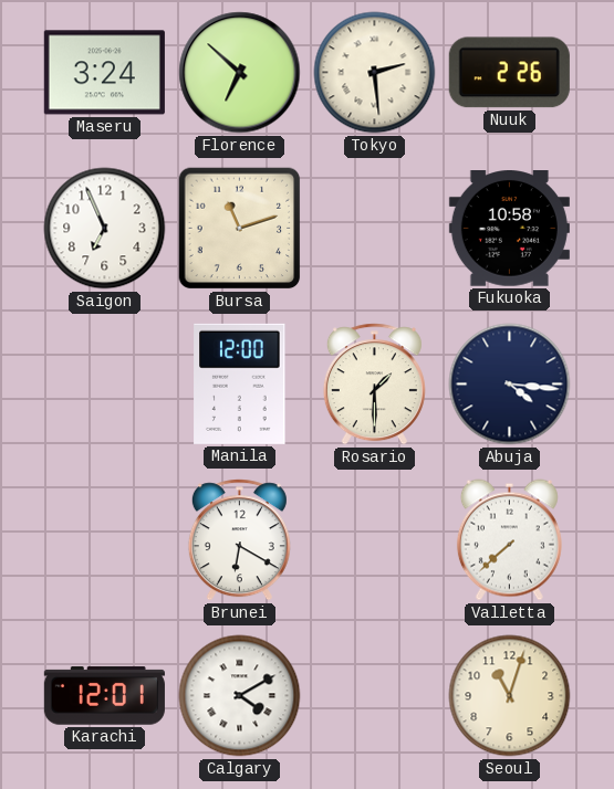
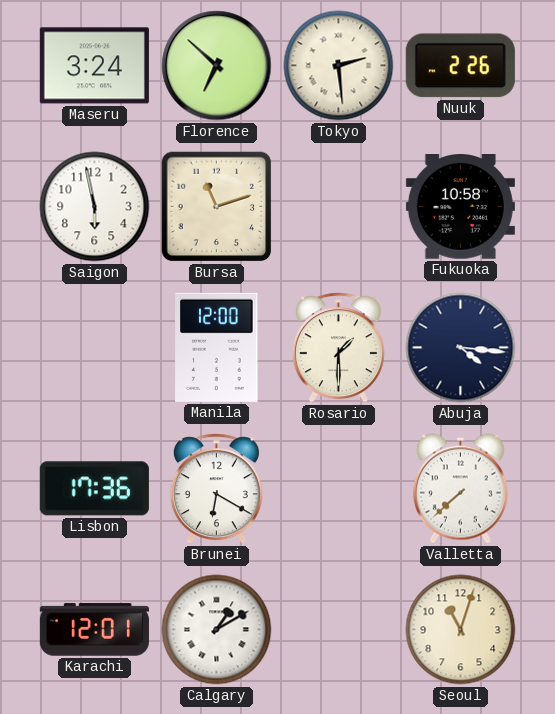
Saigon: 6:56 -> 5:58
Lisbon: none -> 17:36
Calgary: 4:10 -> 1:10
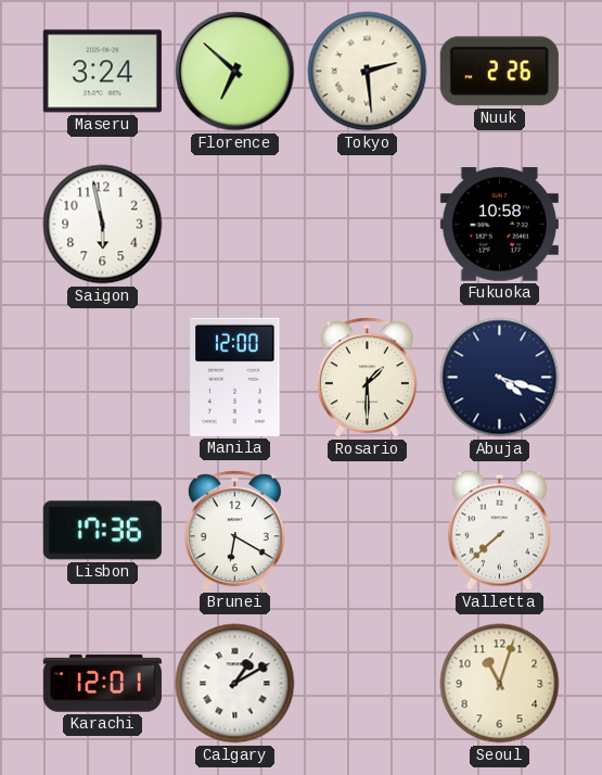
Bursa: 11:12 -> none
Abuja: 4:16 -> 4:18
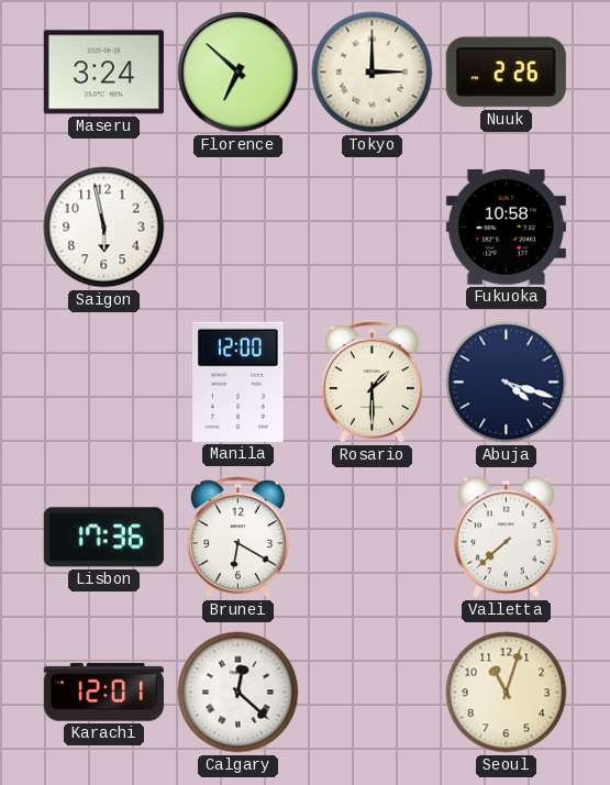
Tokyo: 2:29 -> 3:00
Calgary: 1:10 -> 12:22
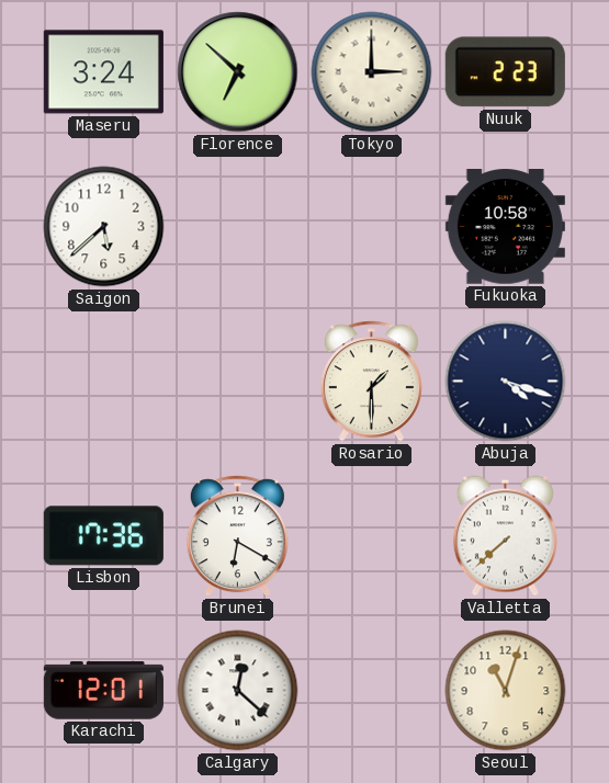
Nuuk: 2:26 -> 2:23
Saigon: 5:58 -> 5:38
Manila: 12:00 -> none
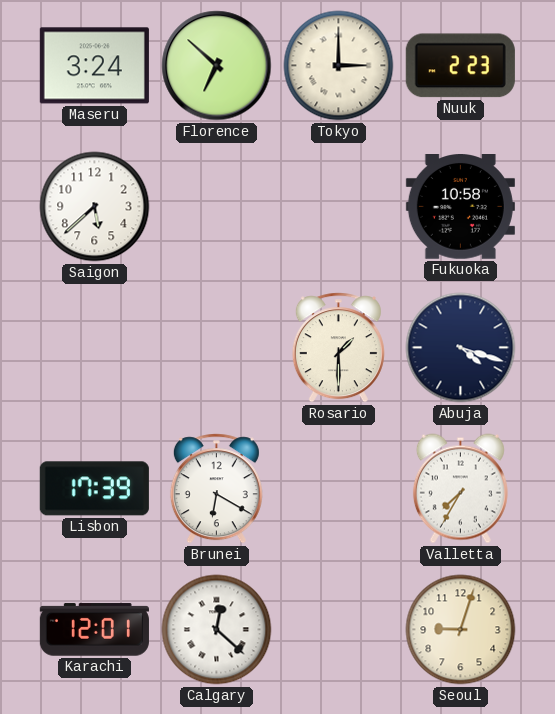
Lisbon: 17:36 -> 17:39
Valletta: 7:38 -> 7:35
Seoul: 11:03 -> 9:03
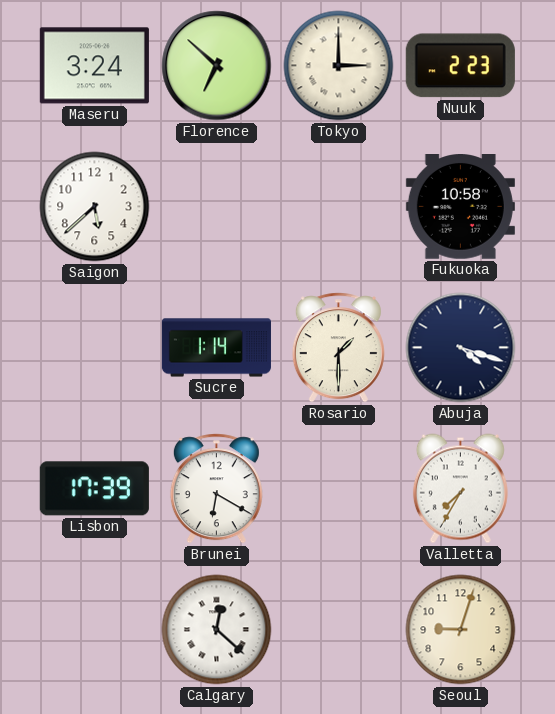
Sucre: none -> 1:14
Karachi: 12:01 -> none
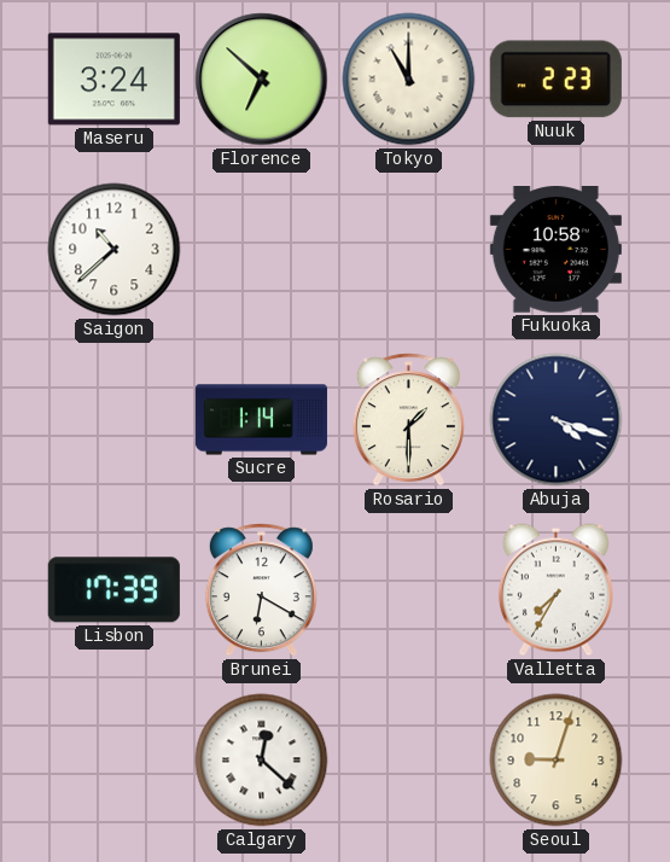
Tokyo: 3:00 -> 11:00
Saigon: 5:38 -> 10:38
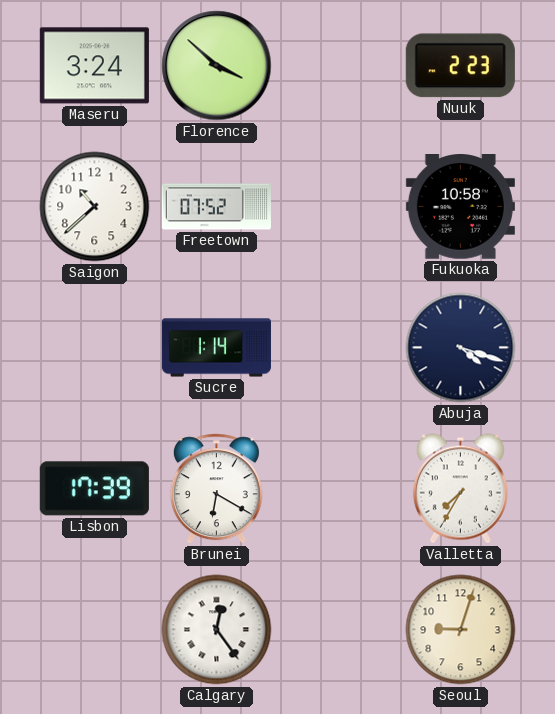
Florence: 6:52 -> 3:52
Tokyo: 11:00 -> none
Freetown: none -> 07:52
Rosario: 1:30 -> none
Calgary: 12:22 -> 12:24
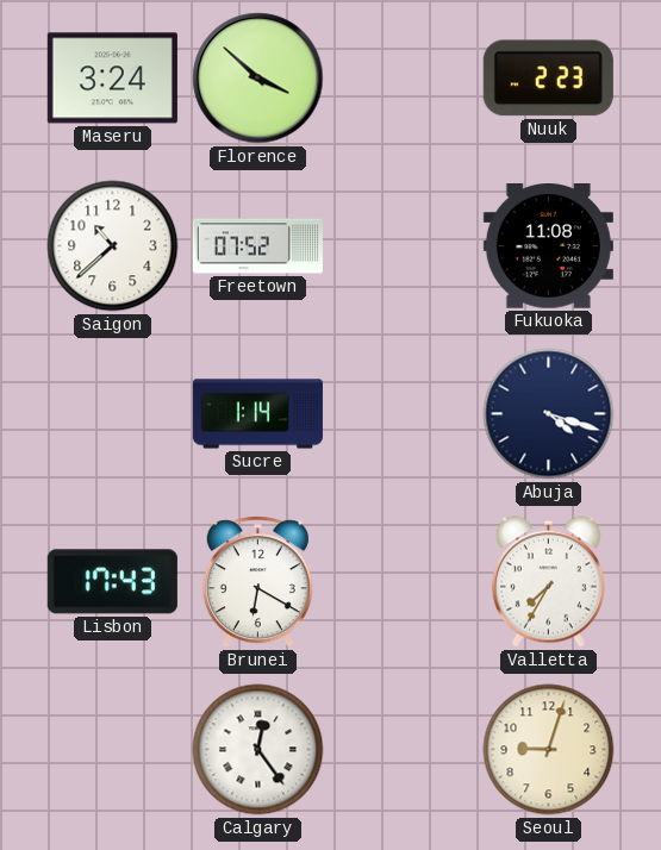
Fukuoka: 10:58 -> 11:08
Lisbon: 17:39 -> 17:43
